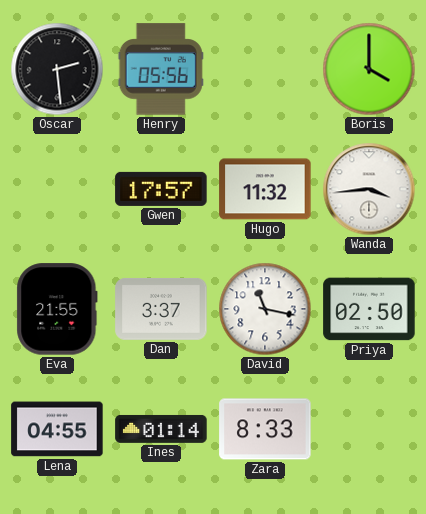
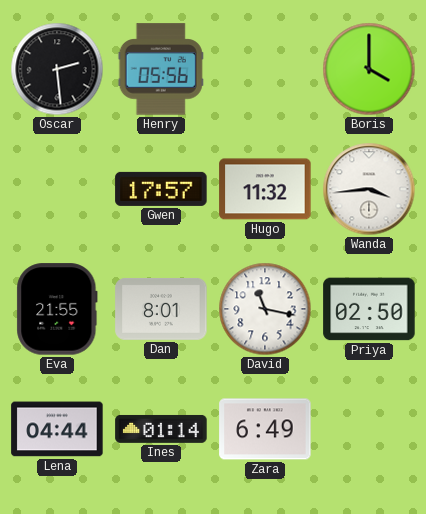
Dan: 3:37 -> 8:01
Lena: 04:55 -> 04:44
Zara: 8:33 -> 6:49
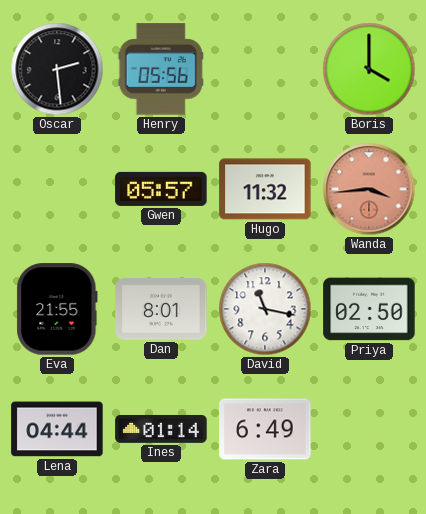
Gwen: 17:57 -> 05:57
Wanda dial: white -> salmon
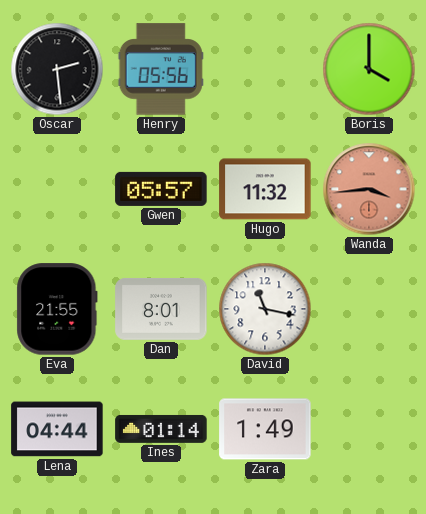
Priya: 02:50 -> none
Zara: 6:49 -> 1:49
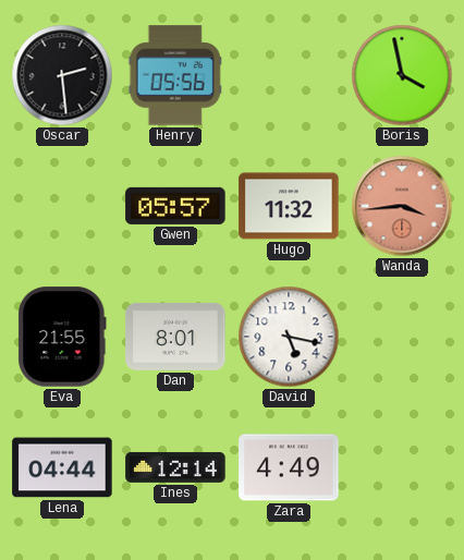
Boris: 4:00 -> 3:58
David: 11:17 -> 5:17
Ines: 01:14 -> 12:14
Zara: 1:49 -> 4:49
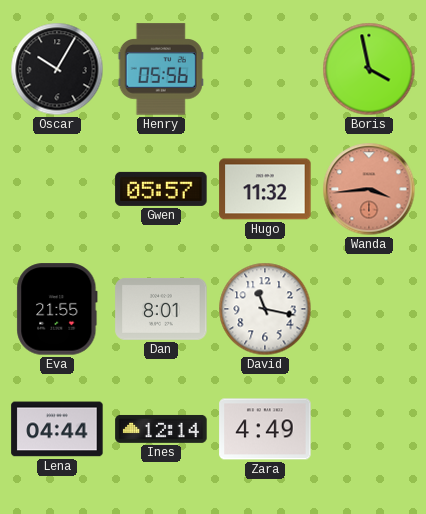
Oscar: 2:29 -> 10:05
David: 5:17 -> 11:17
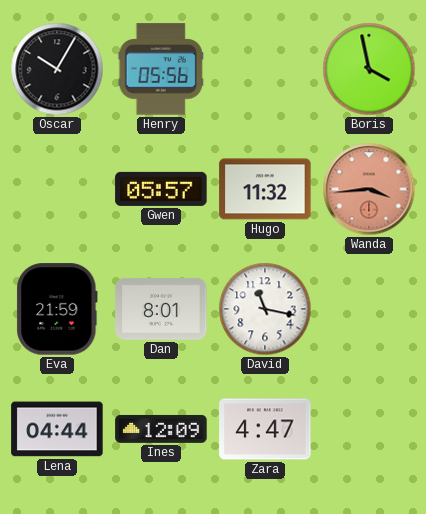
Eva: 21:55 -> 21:59
Ines: 12:14 -> 12:09
Zara: 4:49 -> 4:47
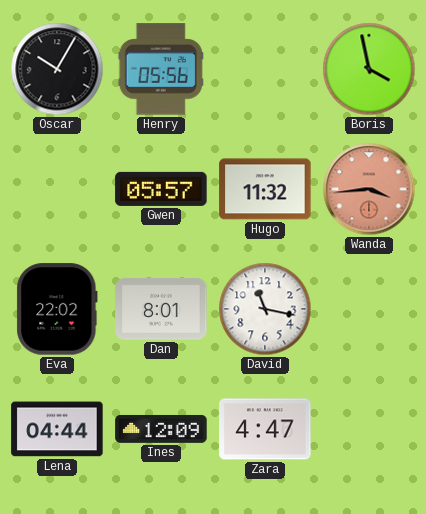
Eva: 21:59 -> 22:02
